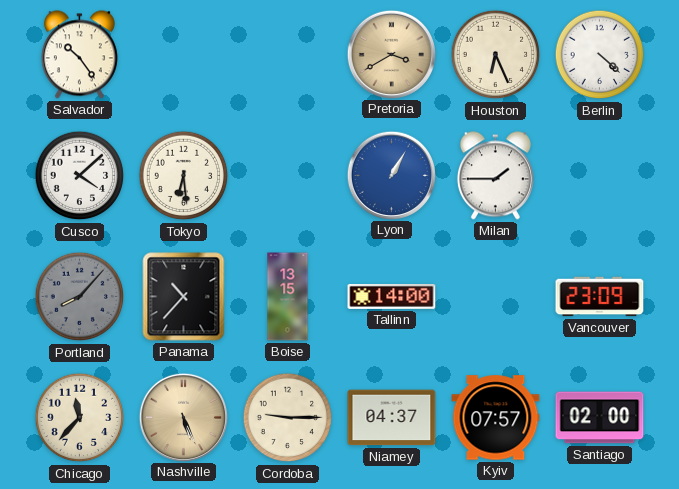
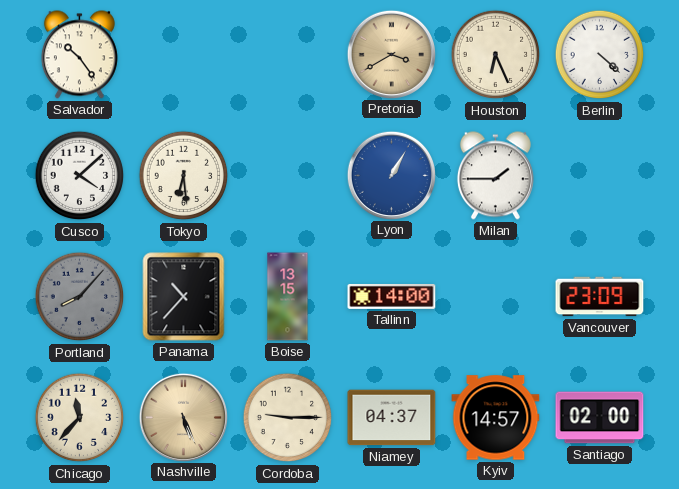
Kyiv: 07:57 -> 14:57
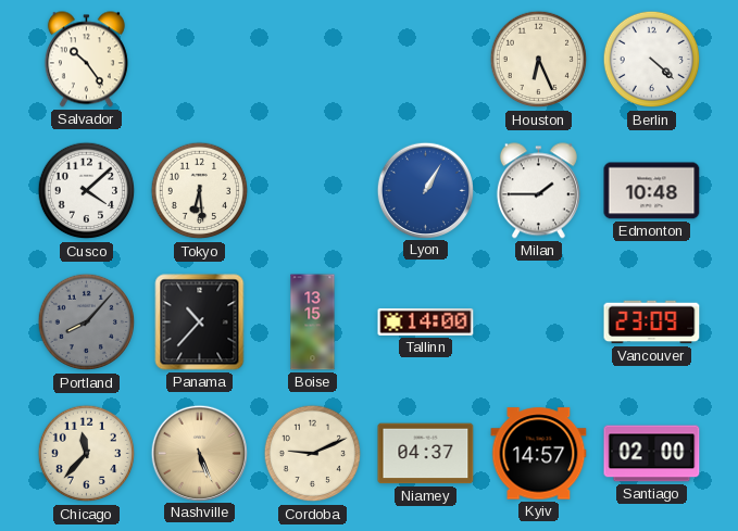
Pretoria: 3:40 -> none
Edmonton: none -> 10:48
Cordoba: 9:15 -> 9:11
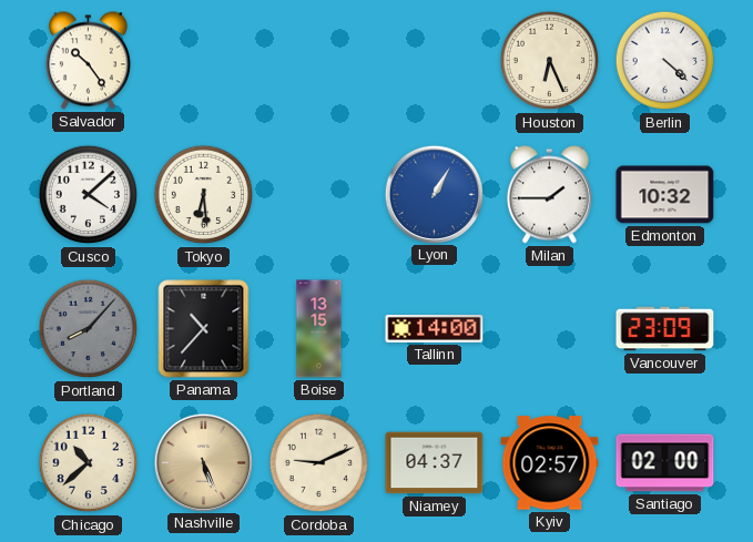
Edmonton: 10:48 -> 10:32
Chicago: 11:37 -> 10:38
Kyiv: 14:57 -> 02:57
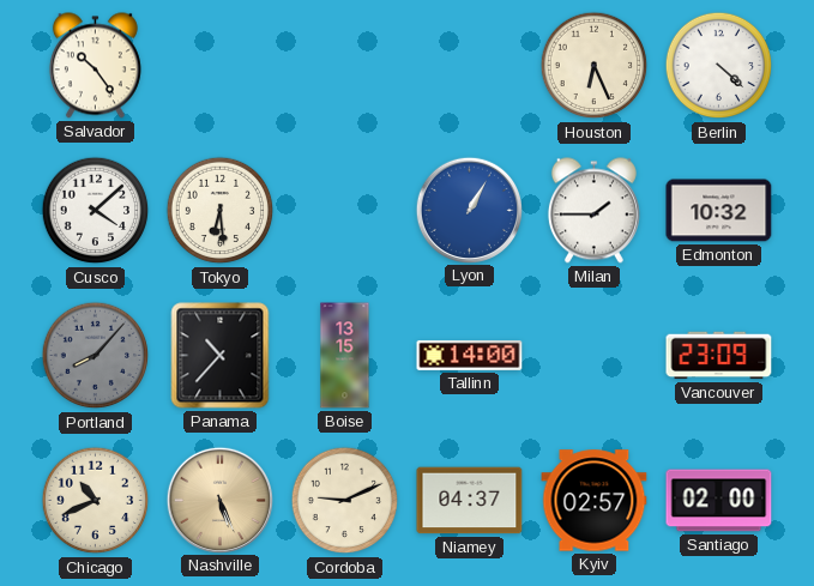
Chicago: 10:38 -> 10:41
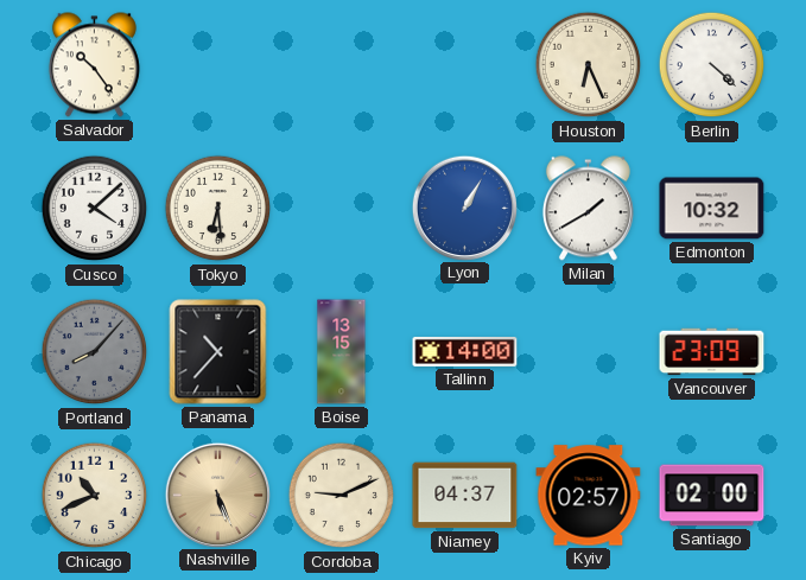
Milan: 1:45 -> 1:40
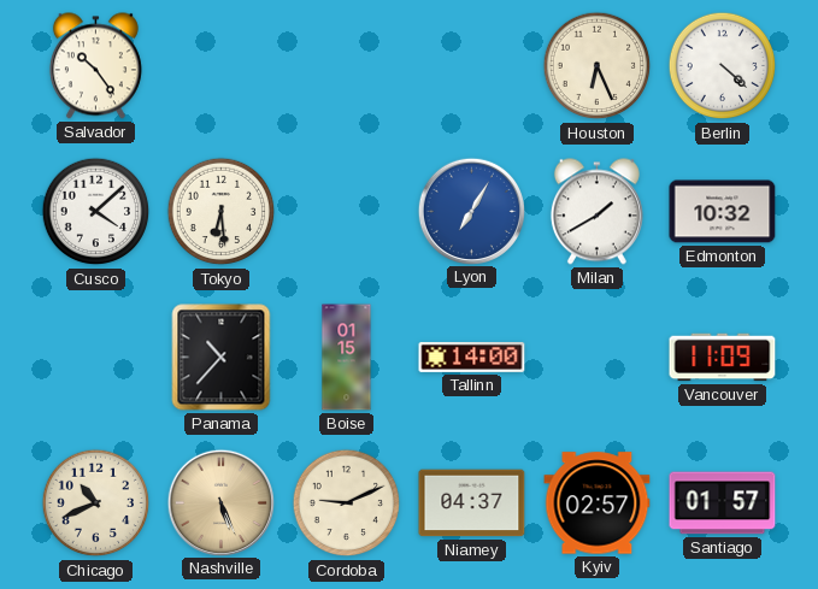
Lyon: 1:05 -> 7:05
Portland: 8:07 -> none
Boise: 13:15 -> 01:15
Vancouver: 23:09 -> 11:09
Santiago: 02:00 -> 01:57
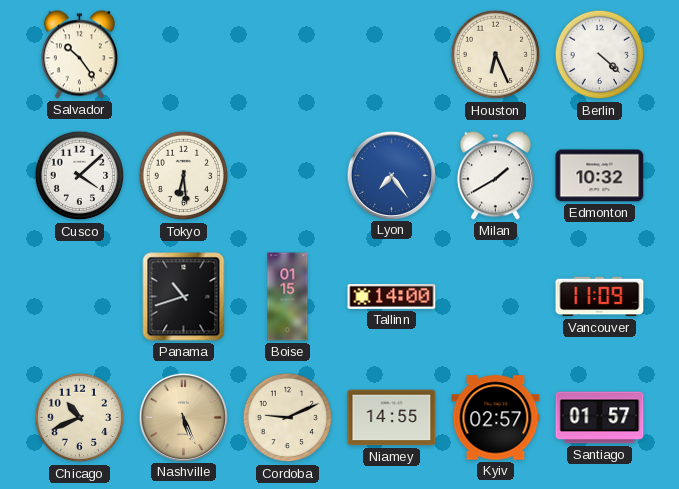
Lyon: 7:05 -> 7:24
Panama: 10:37 -> 10:42
Niamey: 04:37 -> 14:55
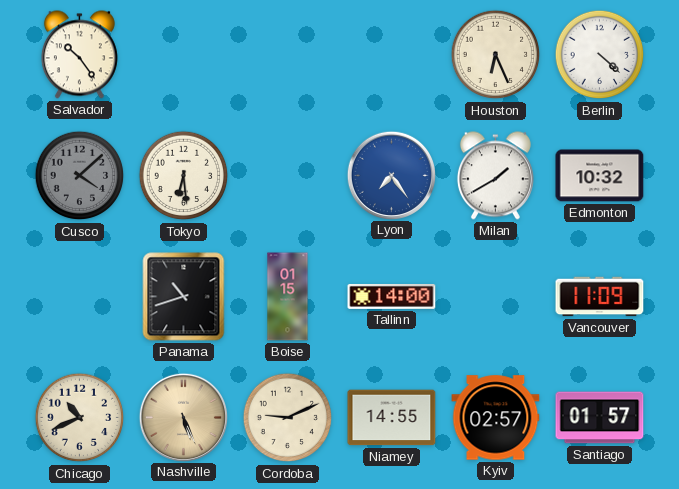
Cusco dial: white -> grey
